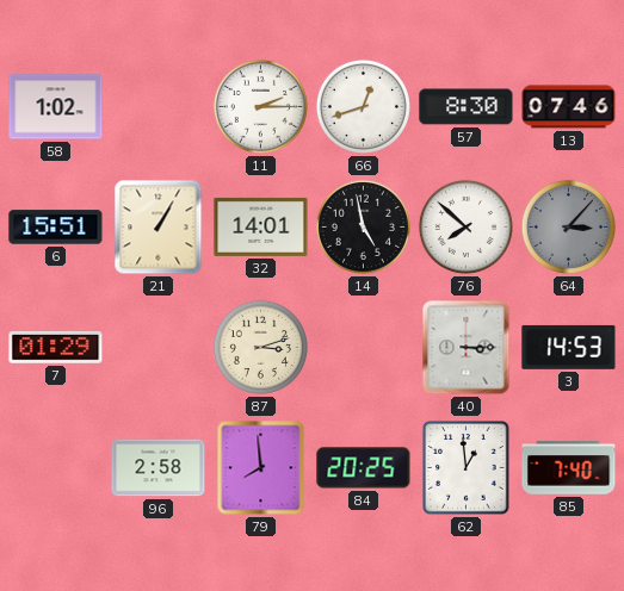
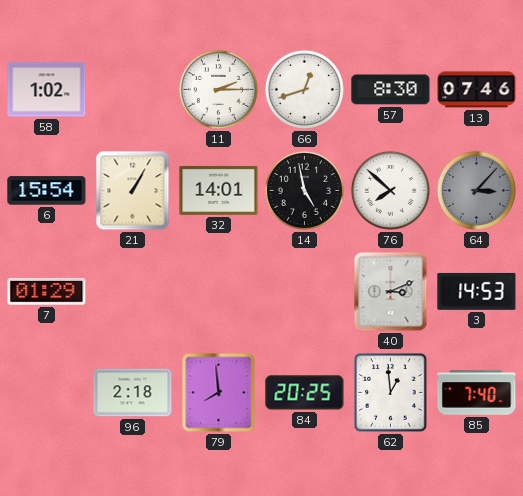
6: 15:51 -> 15:54
87: 3:12 -> none
40: 3:15 -> 3:11
96: 2:58 -> 2:18
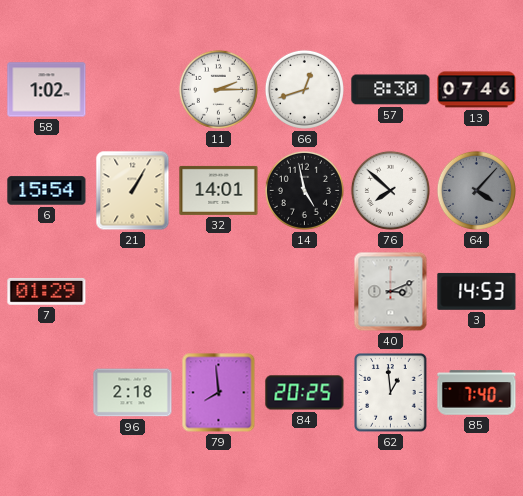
64: 3:07 -> 4:07
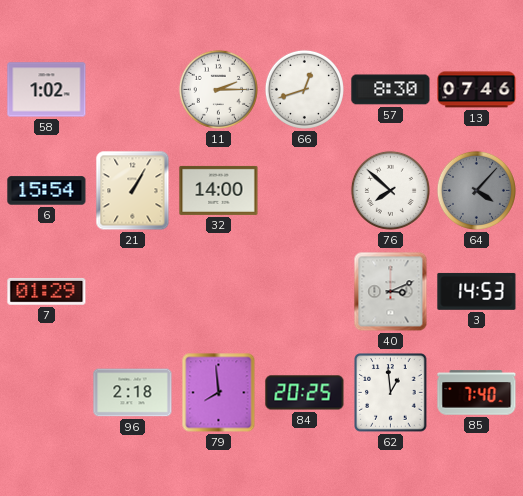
32: 14:01 -> 14:00
14: 4:58 -> none
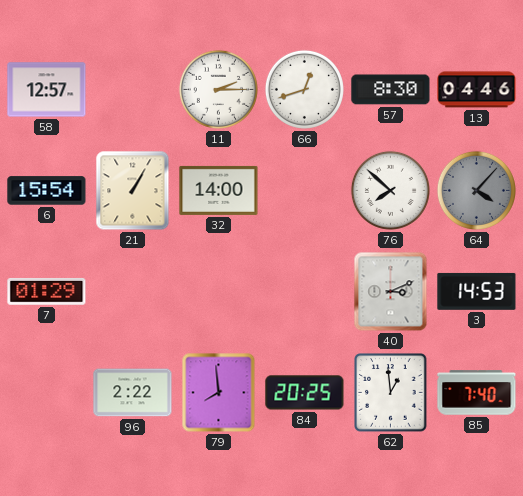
58: 1:02 -> 12:57
13: 07:46 -> 04:46
96: 2:18 -> 2:22
